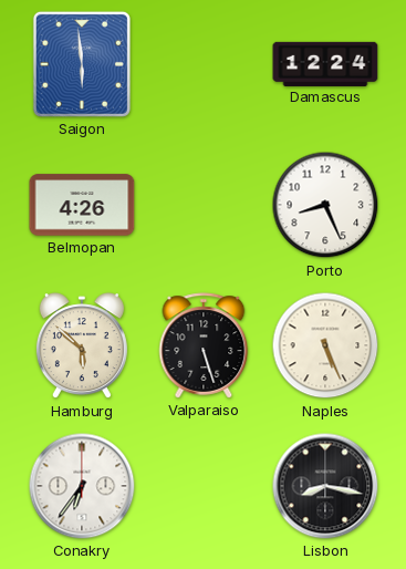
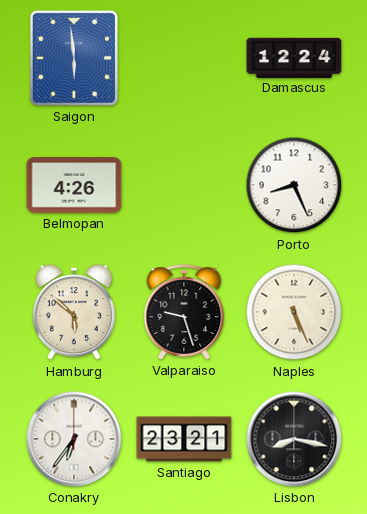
Valparaiso: 5:27 -> 9:27
Santiago: none -> 23:21
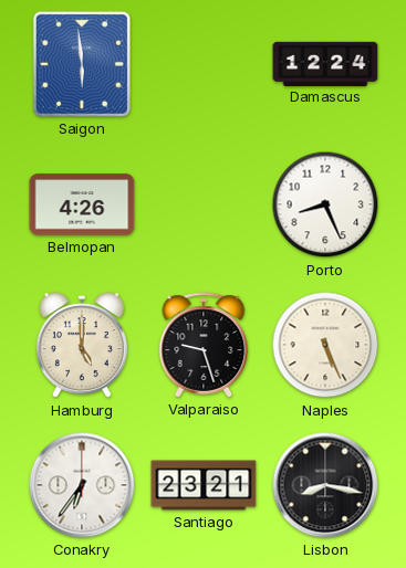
Hamburg: 5:52 -> 5:00
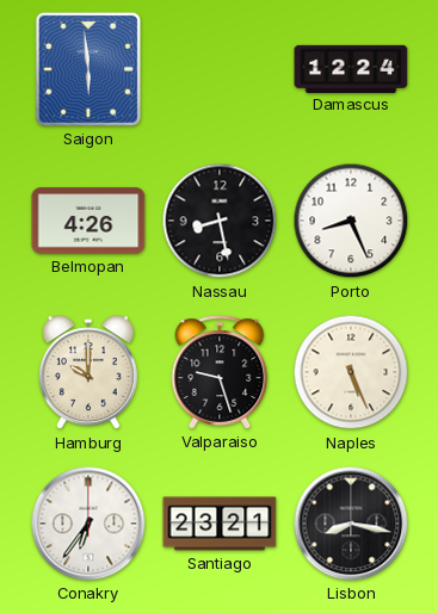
Nassau: none -> 8:28
Hamburg: 5:00 -> 10:00
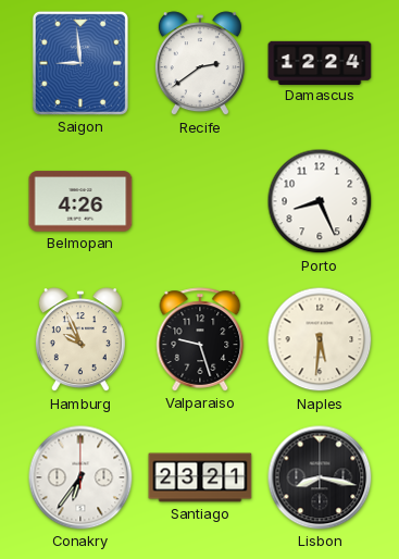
Saigon: 5:59 -> 8:59
Recife: none -> 2:39
Nassau: 8:28 -> none
Hamburg: 10:00 -> 9:56
Naples: 5:26 -> 5:31
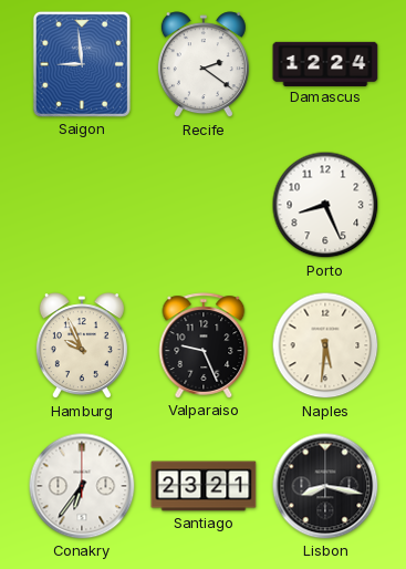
Recife: 2:39 -> 2:21
Belmopan: 4:26 -> none
Valparaiso: 9:27 -> 9:26
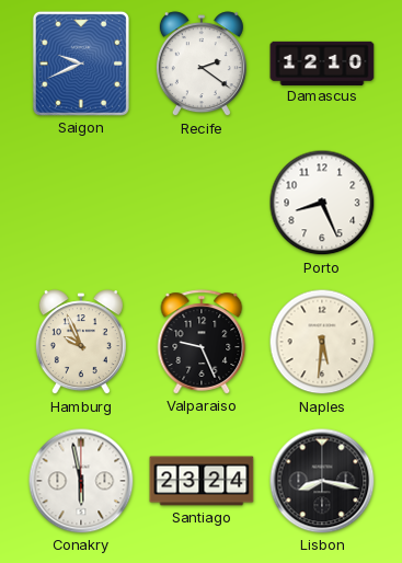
Saigon: 8:59 -> 9:41
Damascus: 12:24 -> 12:10
Conakry: 6:36 -> 5:58
Santiago: 23:21 -> 23:24
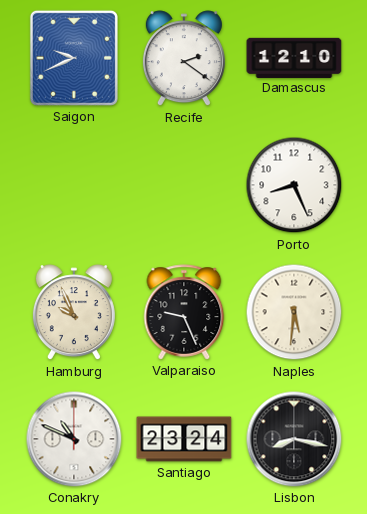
Conakry: 5:58 -> 10:49
